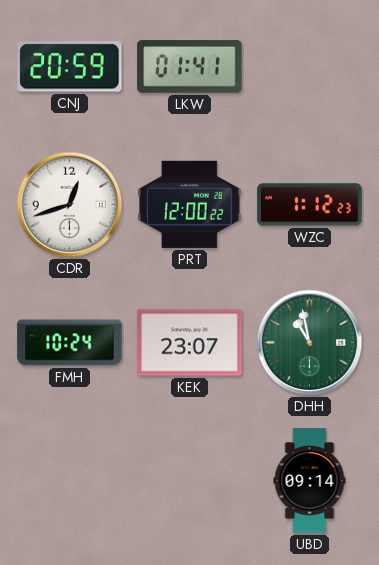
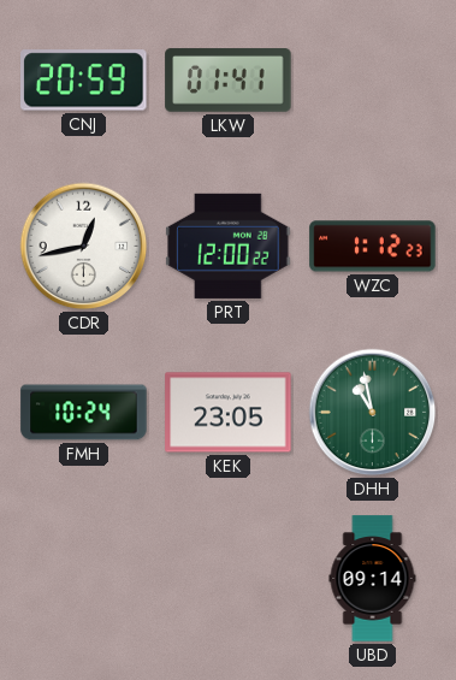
CDR: 12:42 -> 12:43
KEK: 23:07 -> 23:05
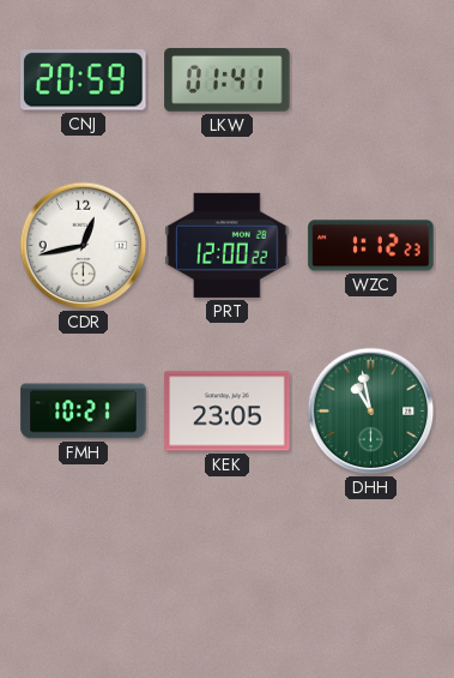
FMH: 10:24 -> 10:21
UBD: 09:14 -> none
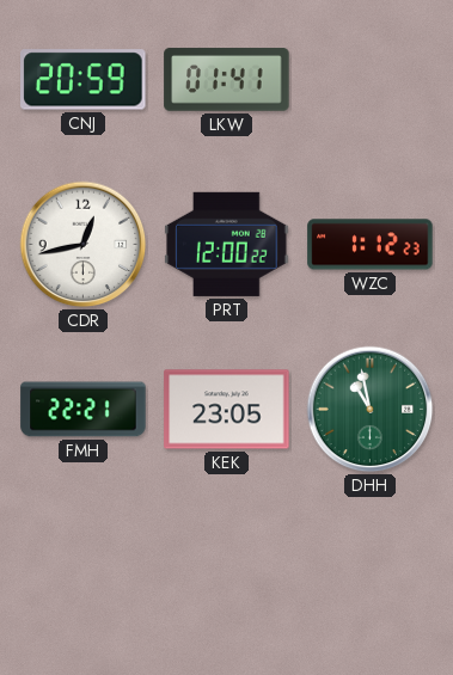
FMH: 10:21 -> 22:21
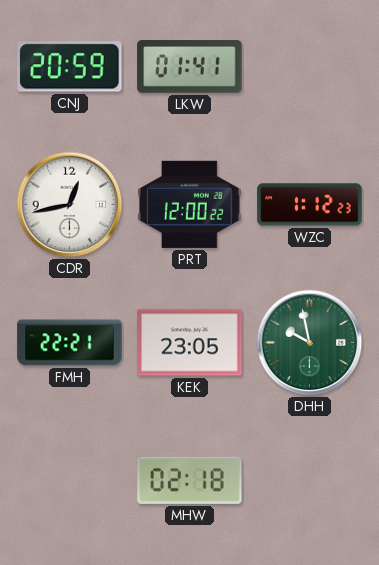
DHH: 10:58 -> 9:58
MHW: none -> 02:18
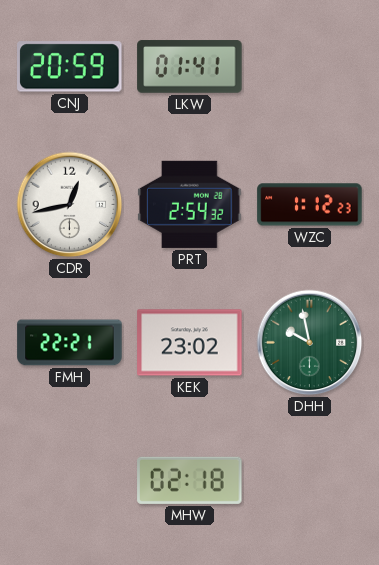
PRT: 12:00 -> 2:54
KEK: 23:05 -> 23:02
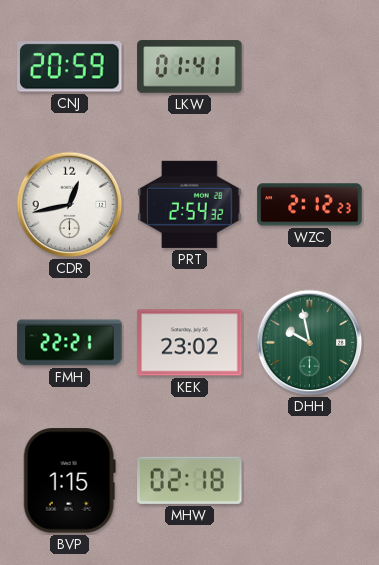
WZC: 1:12 -> 2:12
BVP: none -> 1:15
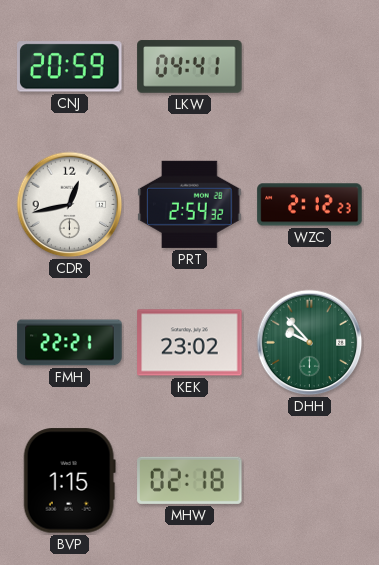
LKW: 01:41 -> 04:41
DHH: 9:58 -> 9:53
